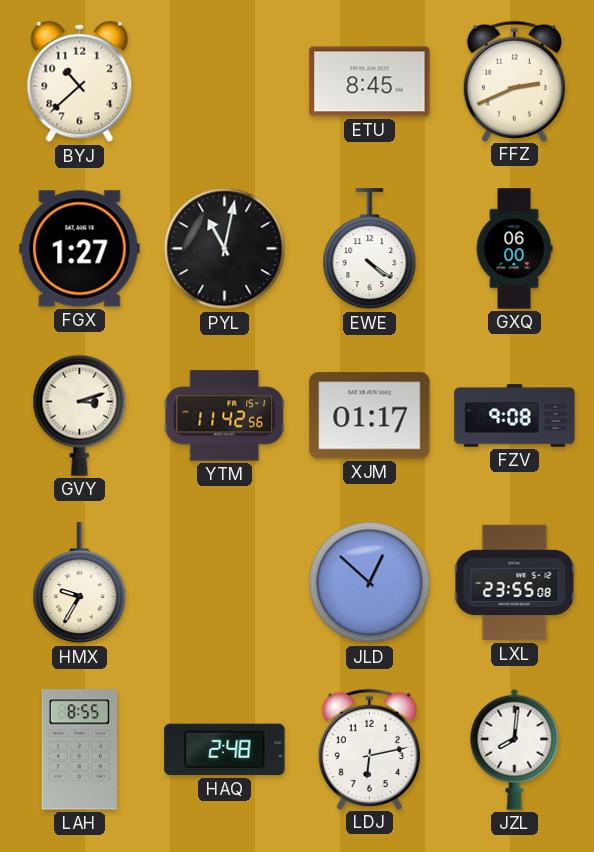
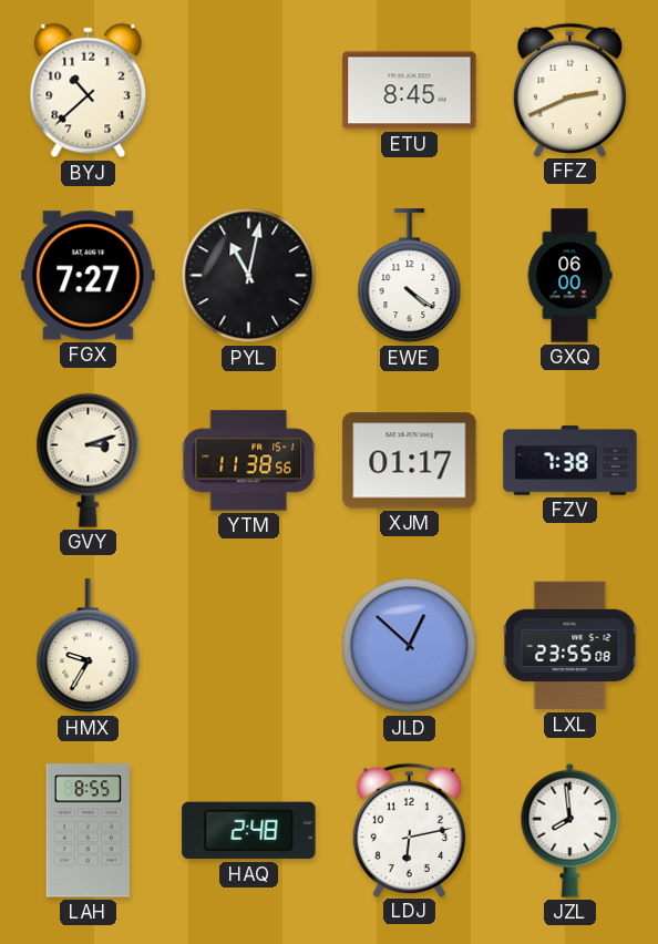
FGX: 1:27 -> 7:27
YTM: 11:42 -> 11:38
FZV: 9:08 -> 7:38
JZL: 8:01 -> 7:59
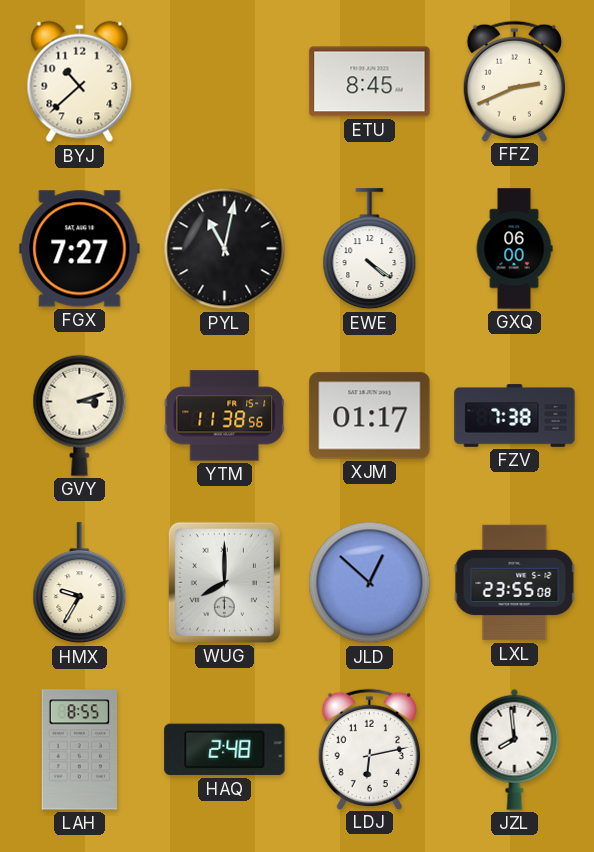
WUG: none -> 8:00
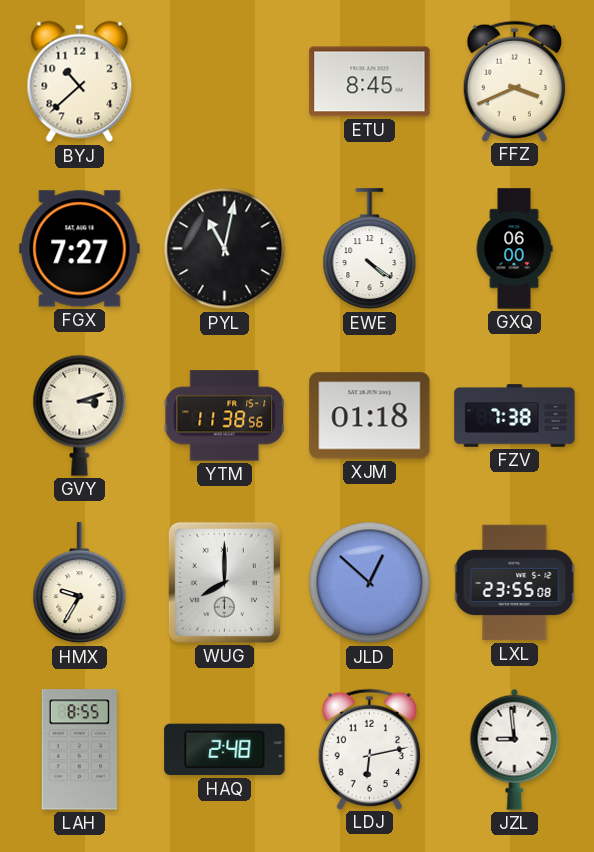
FFZ: 2:41 -> 3:41
XJM: 01:17 -> 01:18
JZL: 7:59 -> 8:59
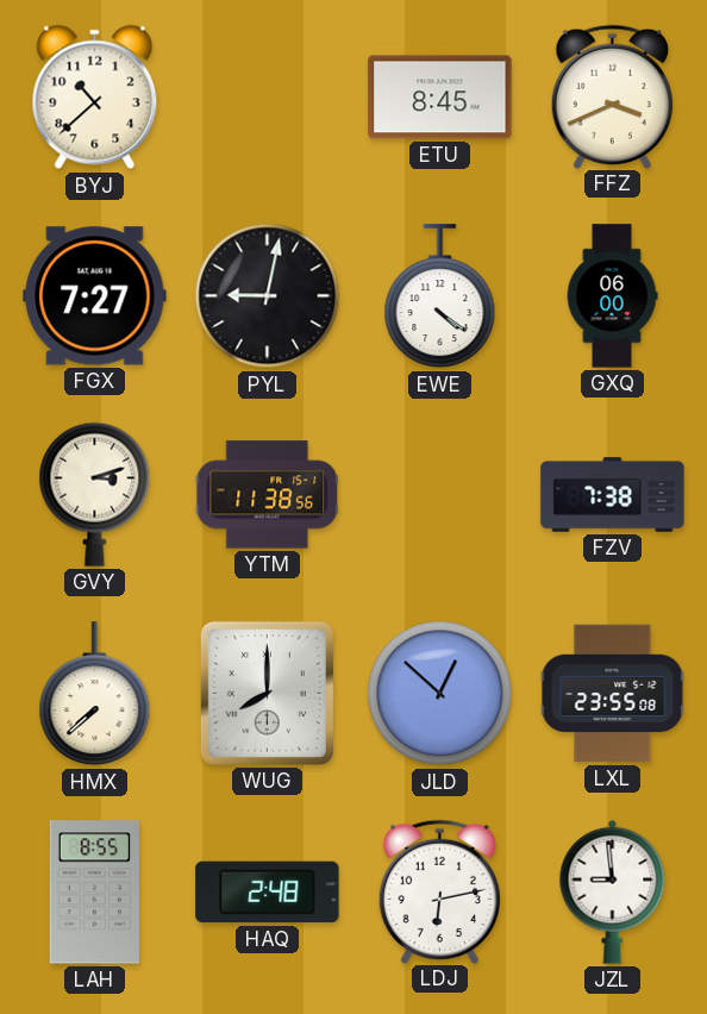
PYL: 11:02 -> 9:02
XJM: 01:18 -> none
HMX: 9:35 -> 7:38
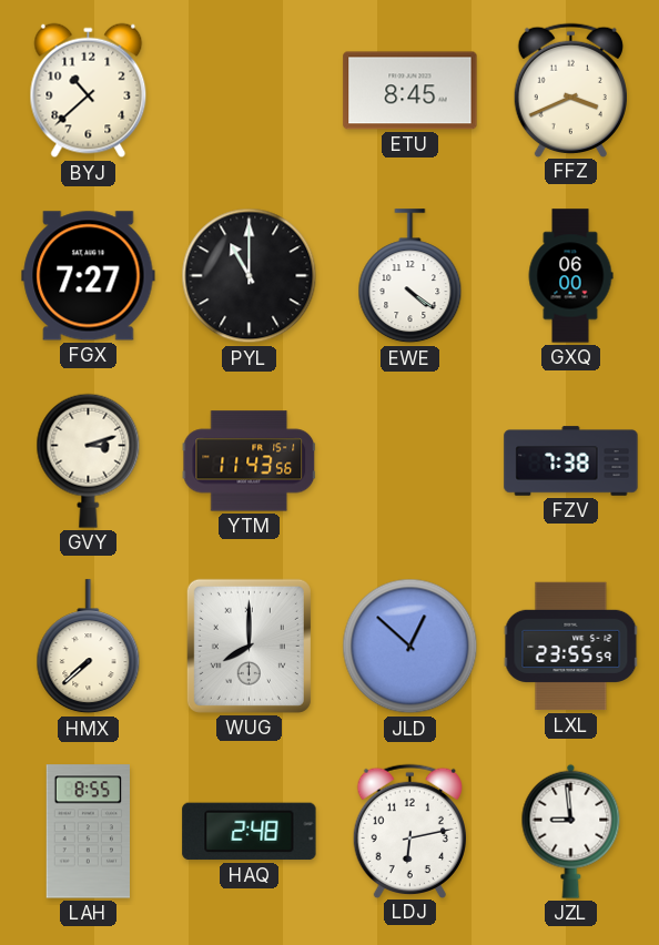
PYL: 9:02 -> 11:00
YTM: 11:38 -> 11:43
LXL: 23:55:08 -> 23:55:59
